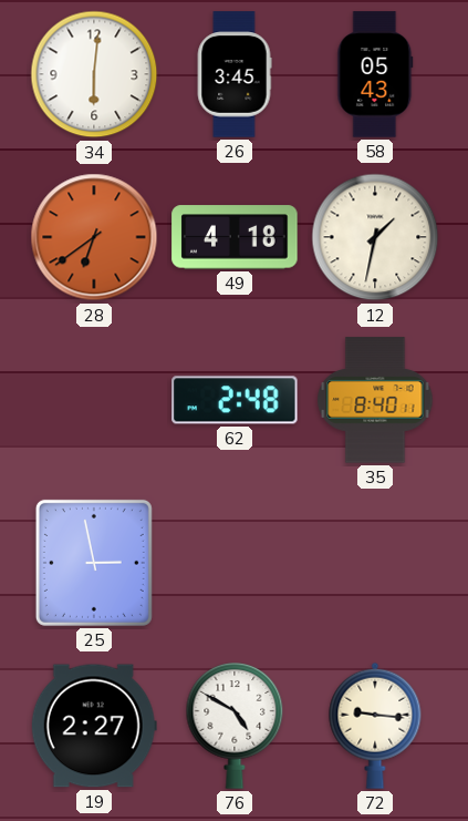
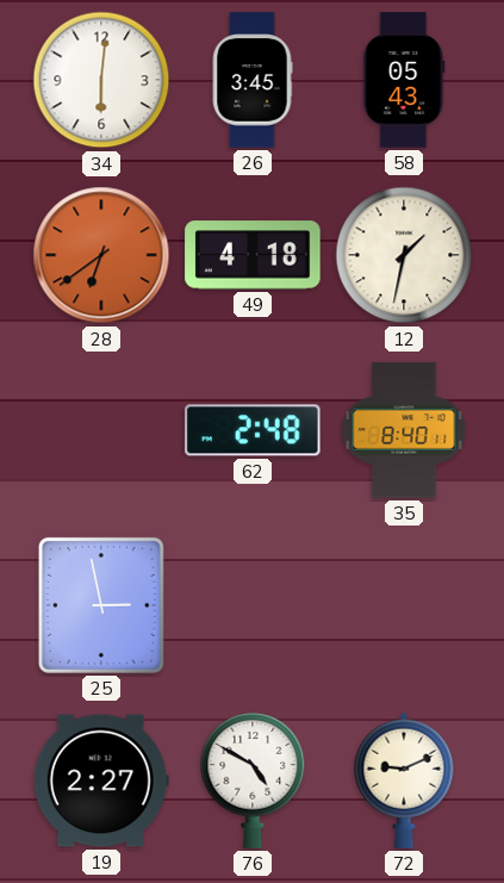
72: 9:16 -> 9:11
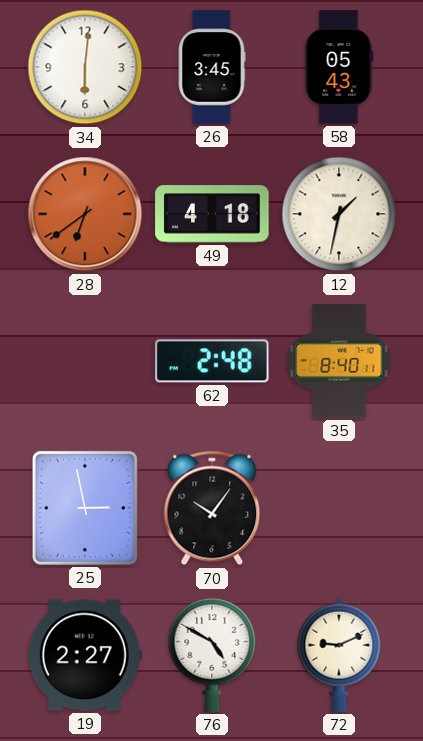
70: none -> 10:06
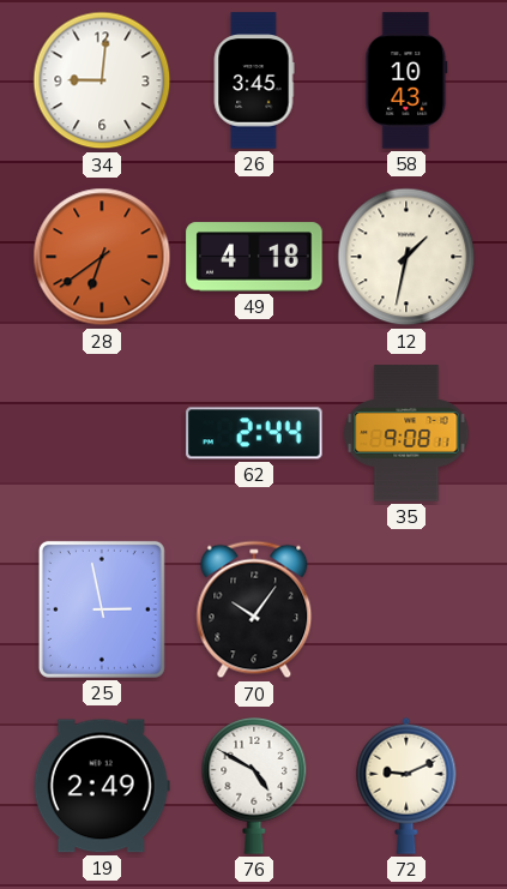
34: 6:01 -> 9:01
58: 05:43 -> 10:43
62: 2:48 -> 2:44
35: 8:40 -> 9:08
19: 2:27 -> 2:49
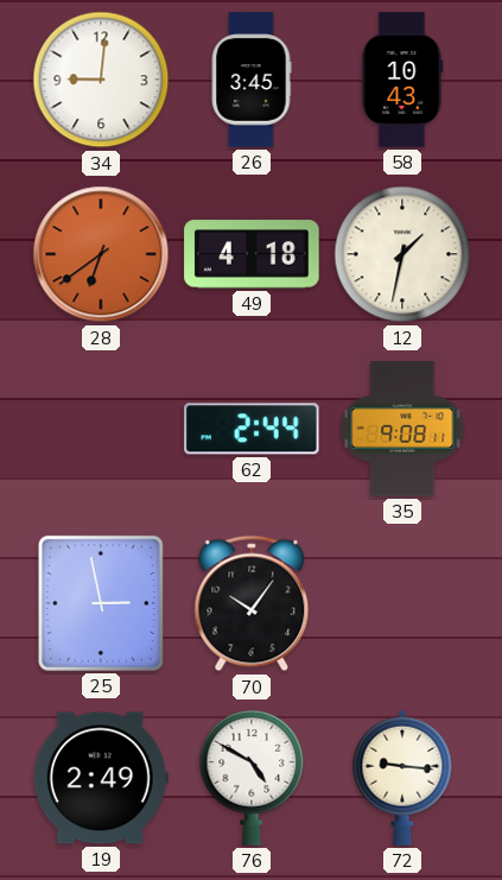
72: 9:11 -> 9:16
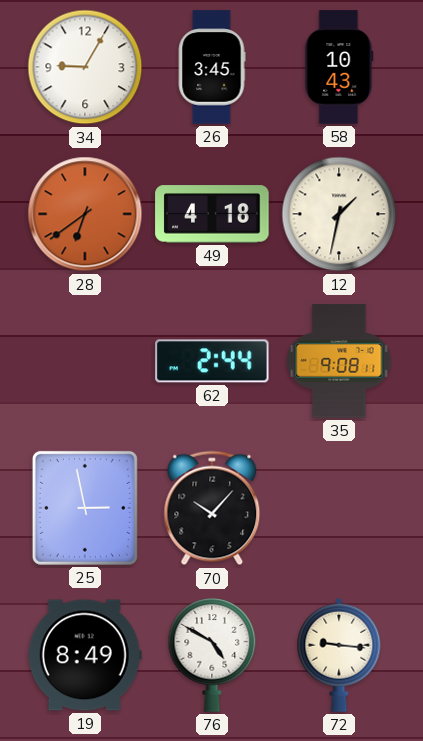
34: 9:01 -> 9:05
70: 10:06 -> 10:07
19: 2:49 -> 8:49
